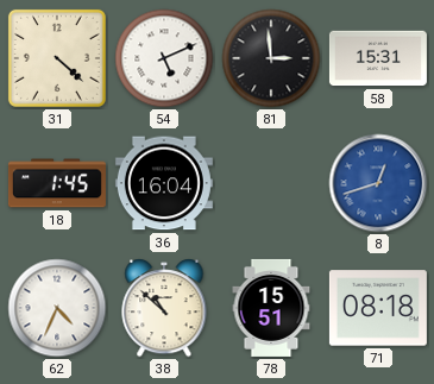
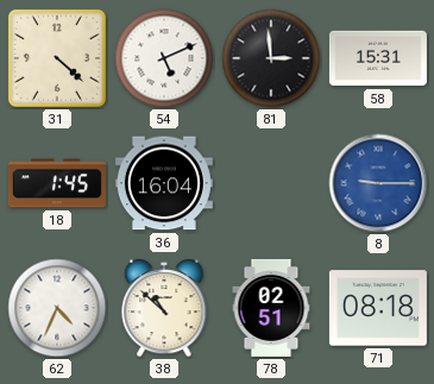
8: 12:42 -> 9:15
78: 15:51 -> 02:51
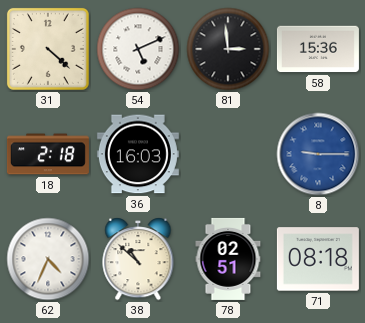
58: 15:31 -> 15:36
18: 1:45 -> 2:18
36: 16:04 -> 16:03
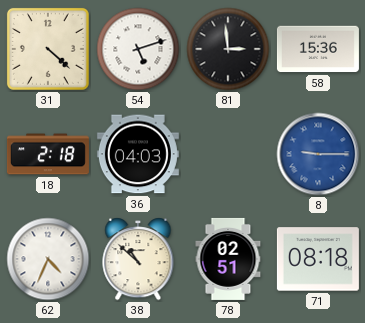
54: 5:11 -> 5:12
36: 16:03 -> 04:03
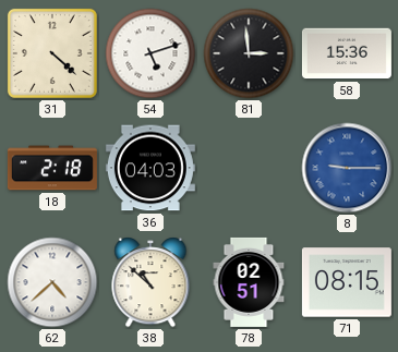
62: 4:34 -> 4:38
71: 08:18 -> 08:15
